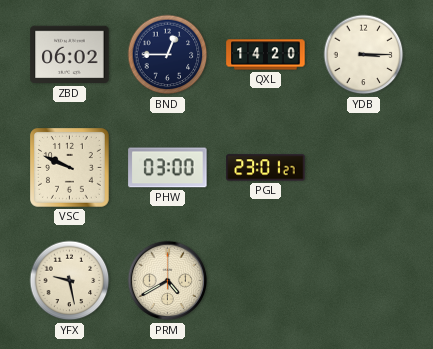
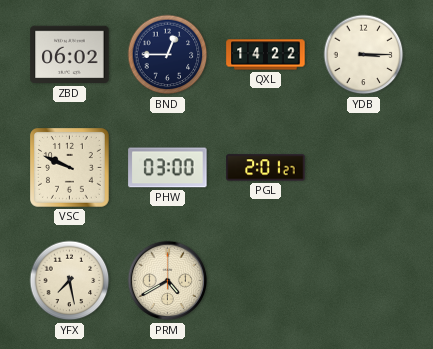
QXL: 14:20 -> 14:22
PGL: 23:01 -> 2:01
YFX: 9:28 -> 7:28
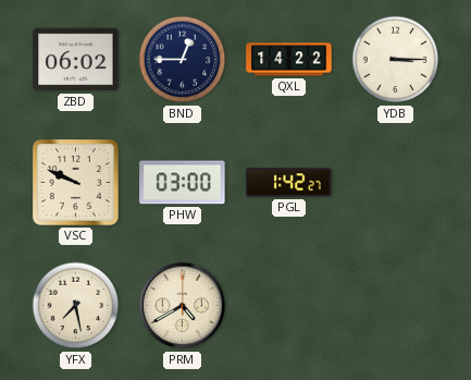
PGL: 2:01 -> 1:42
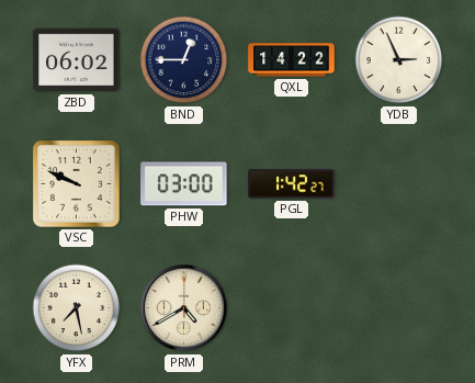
YDB: 3:15 -> 2:56
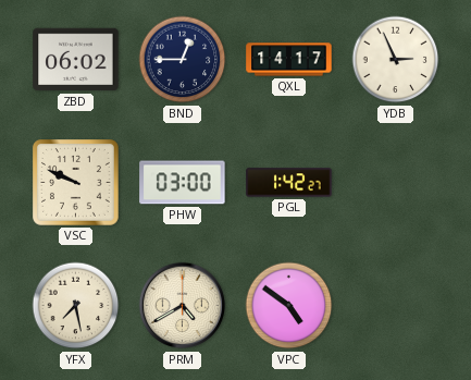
QXL: 14:22 -> 14:17
VPC: none -> 4:51
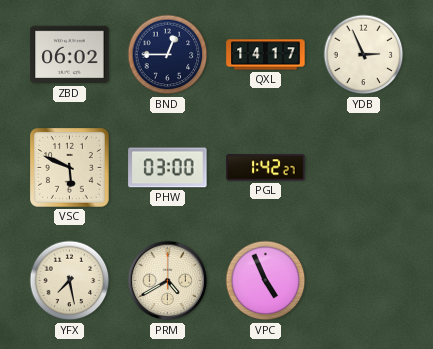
VSC: 9:49 -> 5:49
VPC: 4:51 -> 4:56
